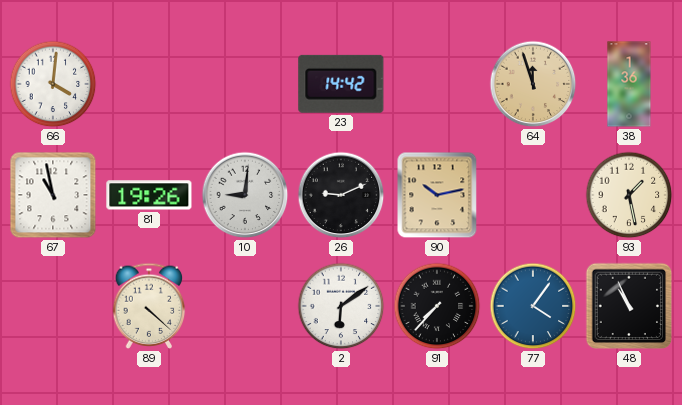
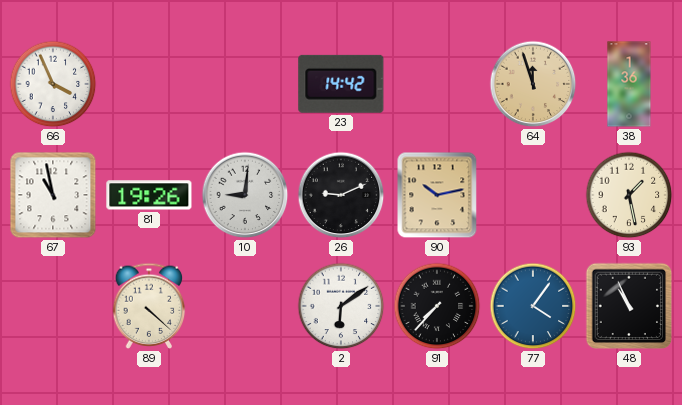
66: 4:01 -> 3:56
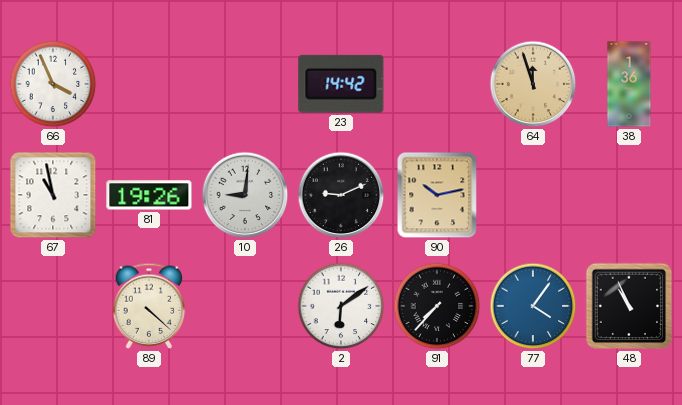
93: 1:28 -> none
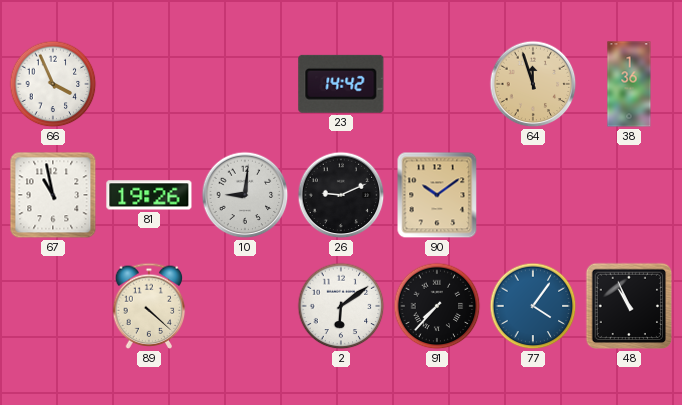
90: 10:13 -> 10:09
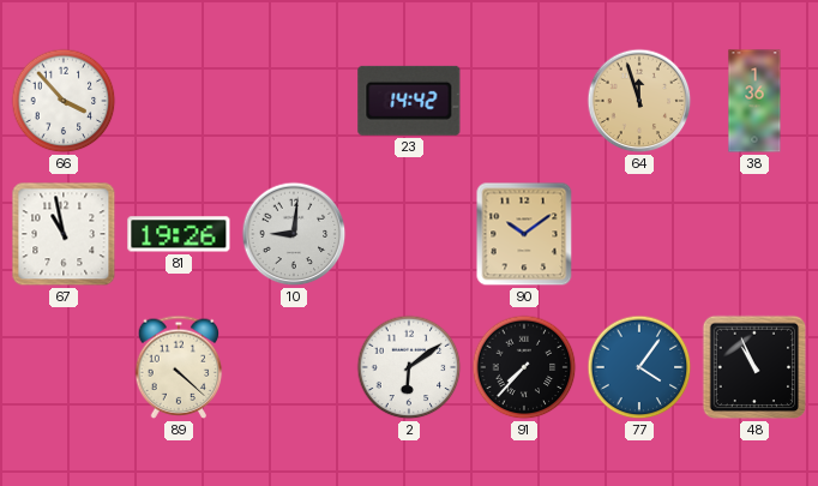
66: 3:56 -> 3:53
26: 9:11 -> none
